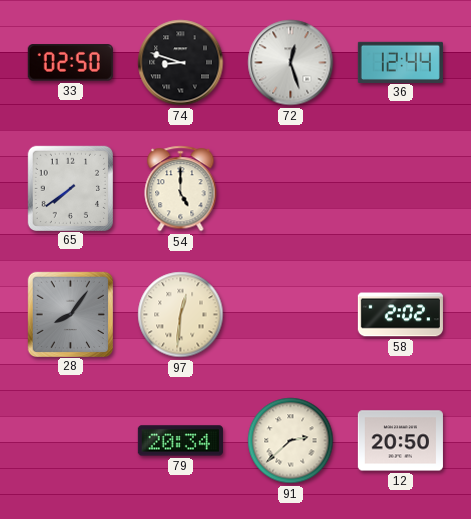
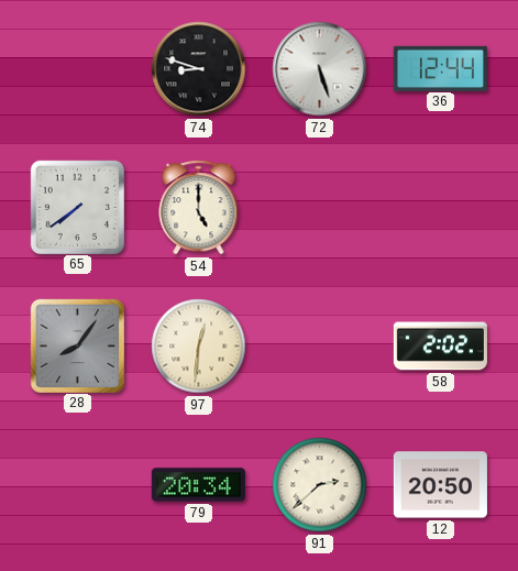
33: 02:50 -> none
72: 12:27 -> 5:27
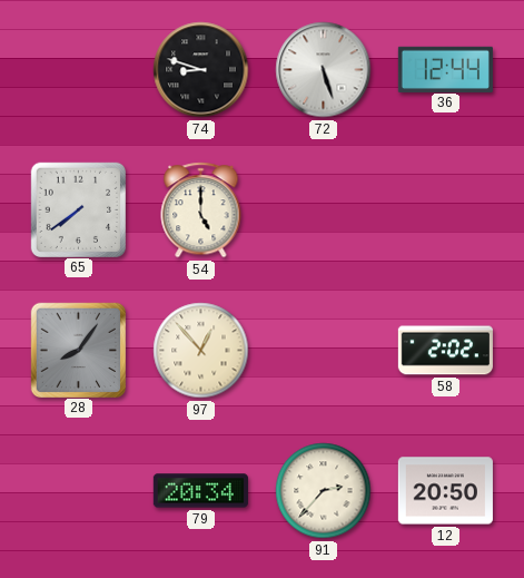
97: 12:31 -> 12:53
91: 2:38 -> 2:37
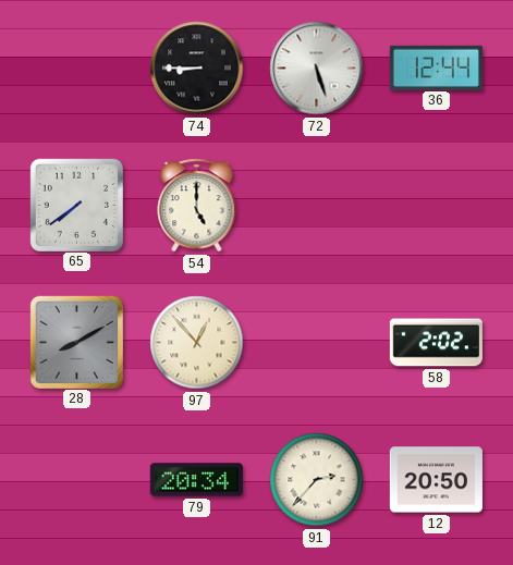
74: 8:48 -> 8:45
28: 8:06 -> 8:10
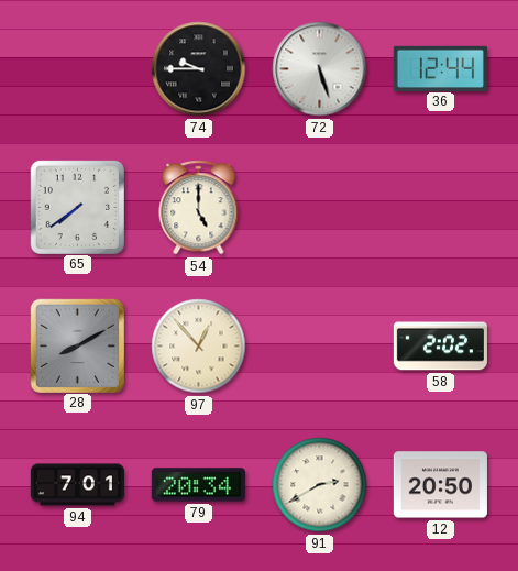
74: 8:45 -> 9:45
94: none -> 7:01
91: 2:37 -> 2:40
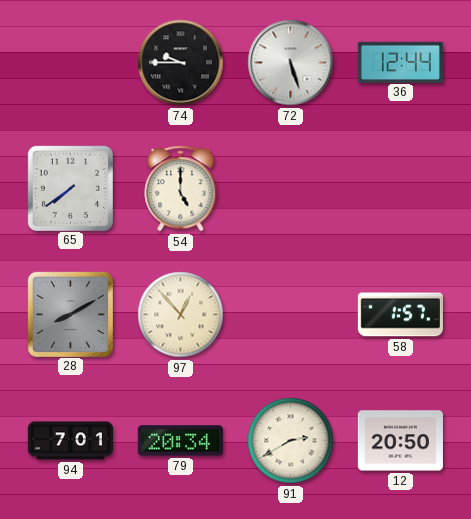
58: 2:02 -> 1:57
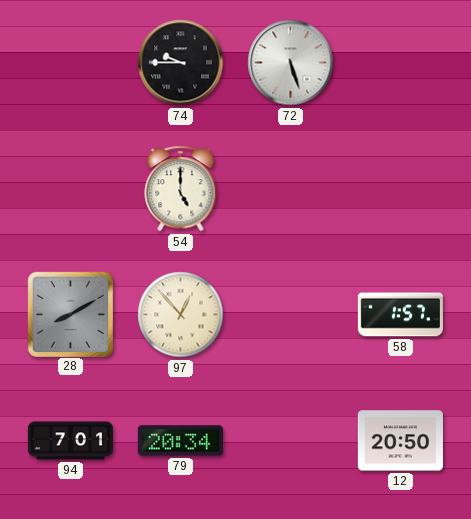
36: 12:44 -> none
65: 7:39 -> none
91: 2:40 -> none
